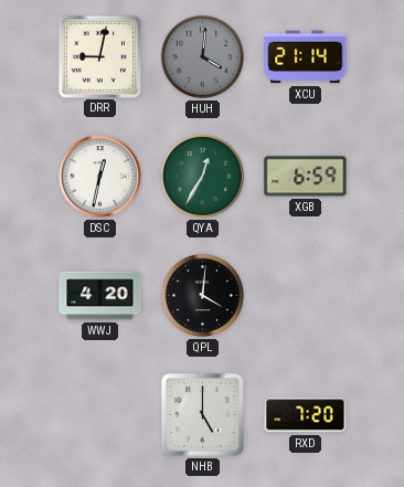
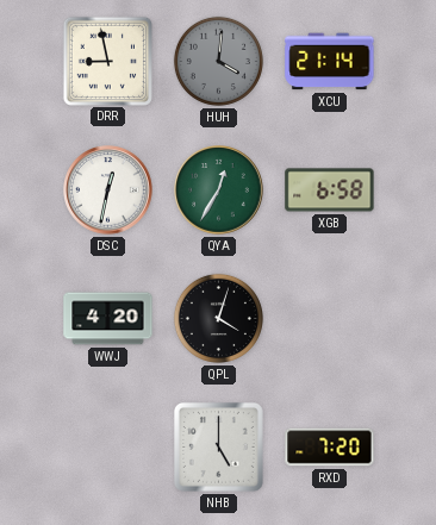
DRR: 9:02 -> 8:58
XGB: 6:59 -> 6:58
QPL: 4:01 -> 4:03
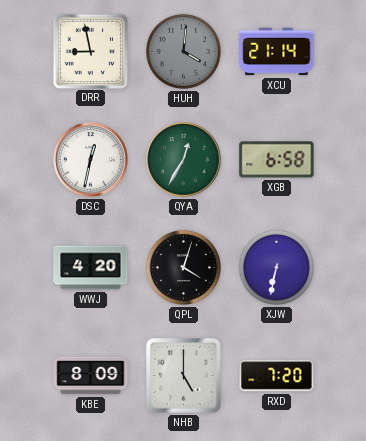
XJW: none -> 6:32
KBE: none -> 8:09
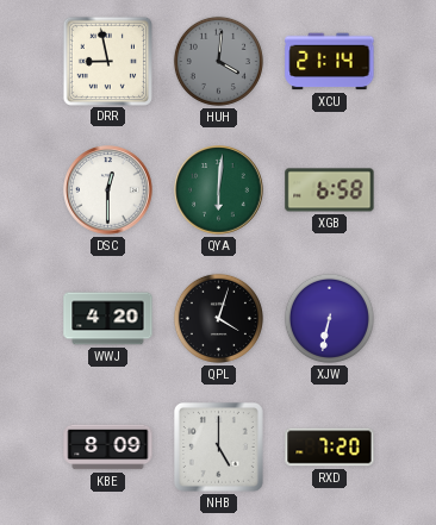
DSC: 12:32 -> 12:30
QYA: 12:35 -> 6:01
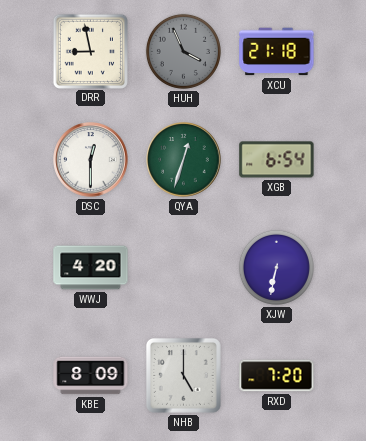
HUH: 4:01 -> 3:56
XCU: 21:14 -> 21:18
QYA: 6:01 -> 12:33
XGB: 6:58 -> 6:54
QPL: 4:03 -> none
